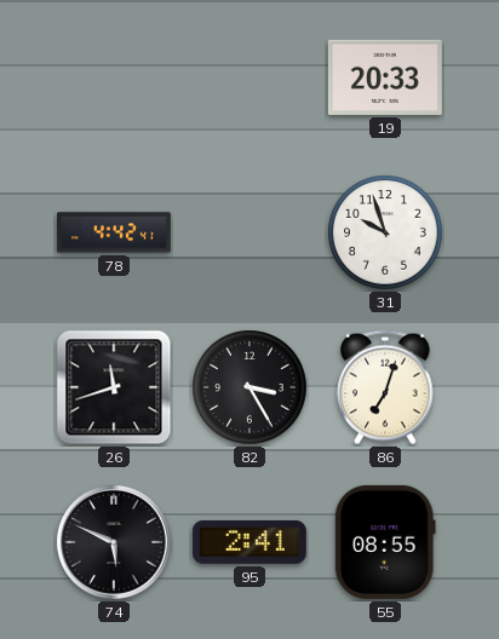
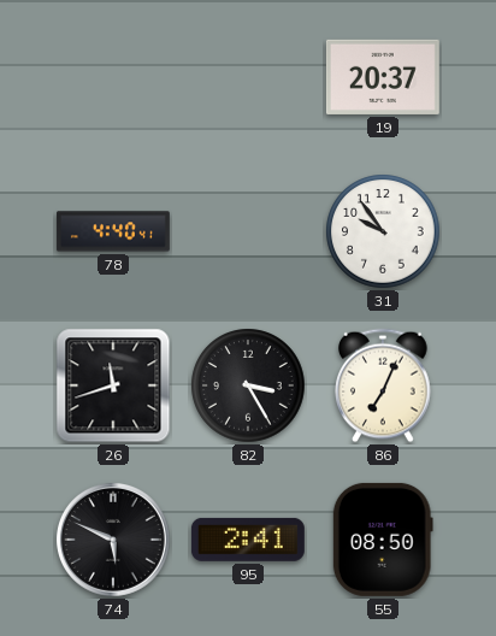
19: 20:33 -> 20:37
78: 4:42 -> 4:40
31: 9:57 -> 9:54
86: 7:03 -> 7:04
55: 08:55 -> 08:50
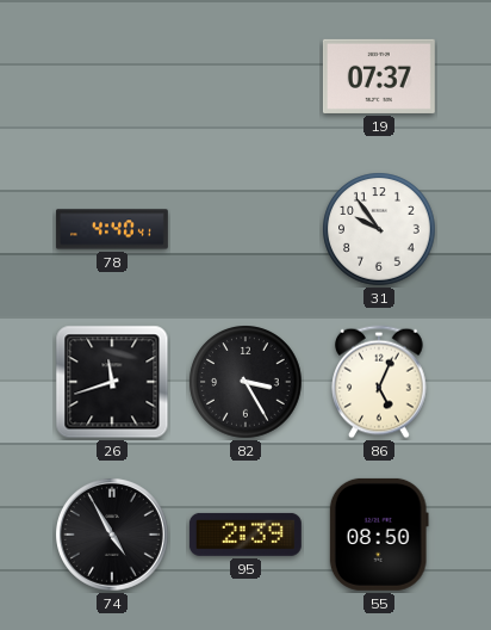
19: 20:37 -> 07:37
86: 7:04 -> 5:04
74: 5:49 -> 4:55
95: 2:41 -> 2:39
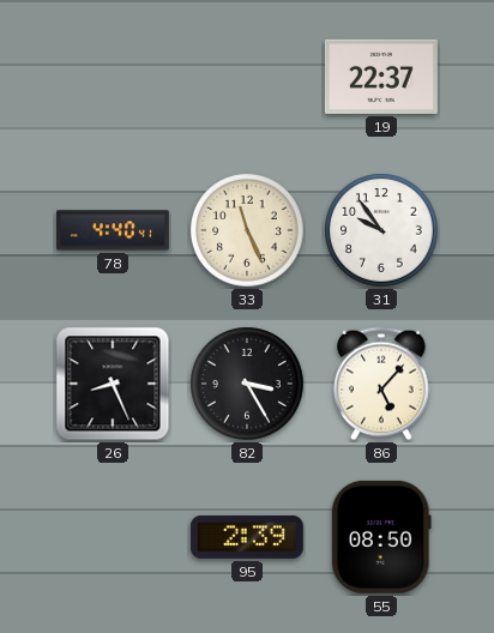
19: 07:37 -> 22:37
33: none -> 11:26
26: 11:42 -> 8:26
86: 5:04 -> 5:07
74: 4:55 -> none
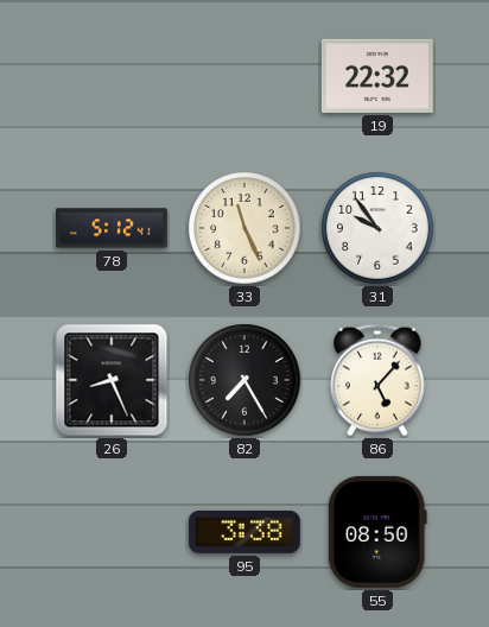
19: 22:37 -> 22:32
78: 4:40 -> 5:12
82: 3:25 -> 7:25
95: 2:39 -> 3:38
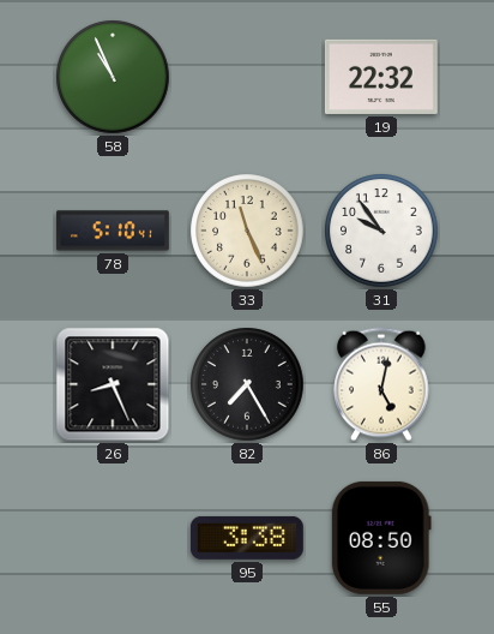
58: none -> 10:56
78: 5:12 -> 5:10
86: 5:07 -> 5:02
